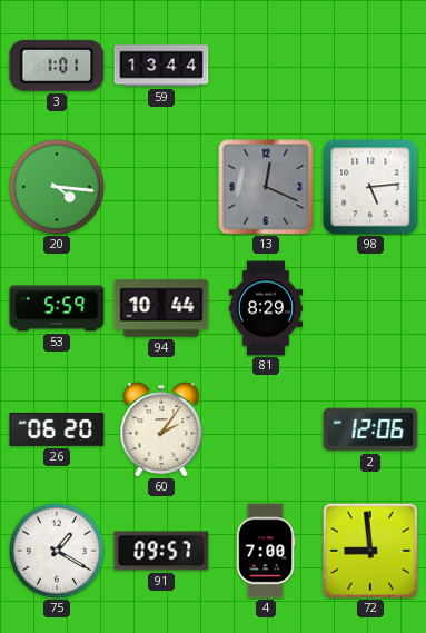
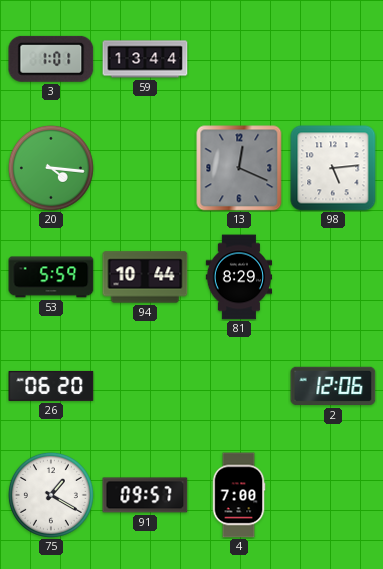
60: 2:06 -> none
72: 8:59 -> none
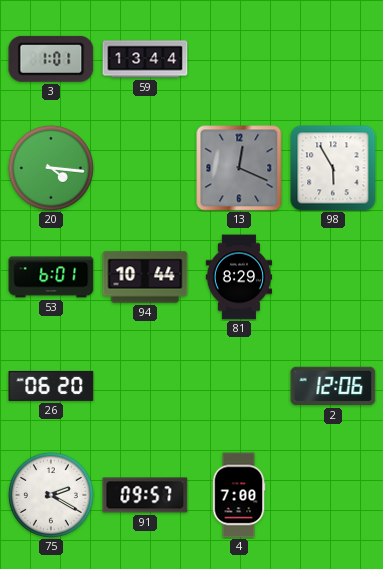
98: 5:14 -> 5:55
53: 5:59 -> 6:01
75: 1:20 -> 2:20
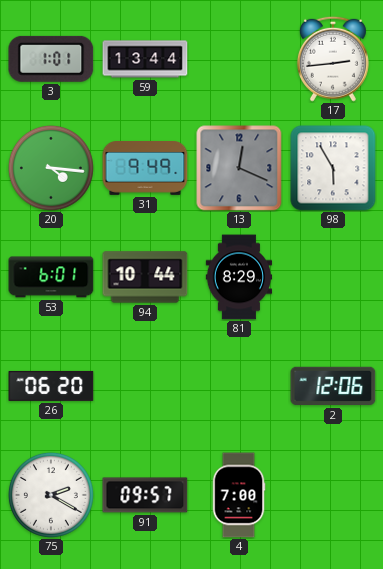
17: none -> 2:44
31: none -> 9:49
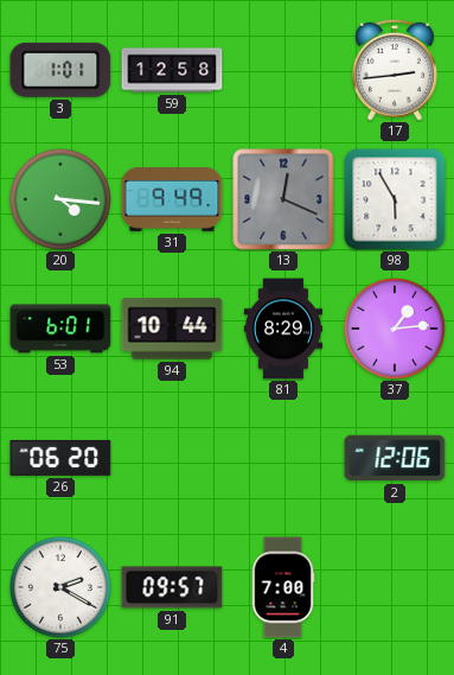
59: 13:44 -> 12:58
37: none -> 1:14
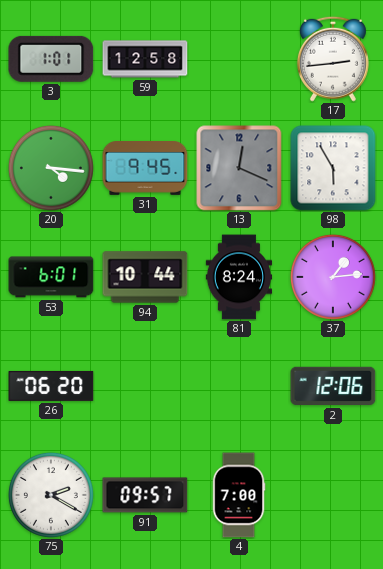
31: 9:49 -> 9:45
81: 8:29 -> 8:24
